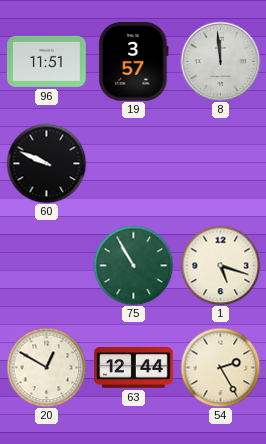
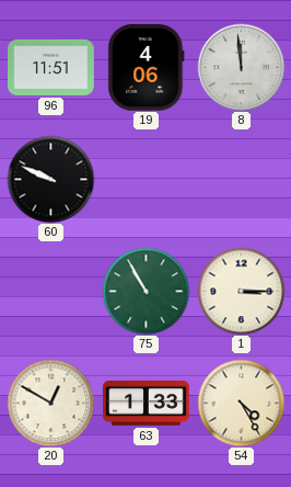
19: 3:57 -> 4:06
1: 5:18 -> 3:15
63: 12:44 -> 1:33
54: 2:25 -> 4:25
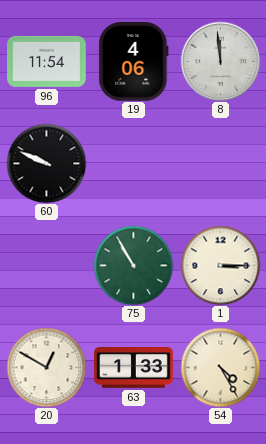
96: 11:51 -> 11:54
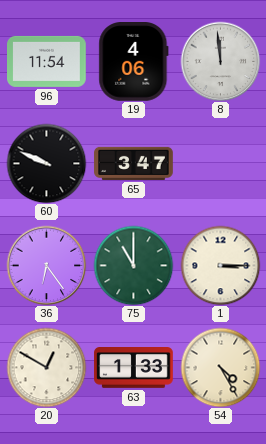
65: none -> 3:47
36: none -> 6:24
75: 10:55 -> 11:00
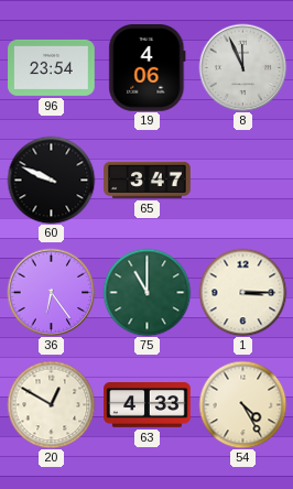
96: 11:54 -> 23:54
8: 11:59 -> 11:56
63: 1:33 -> 4:33
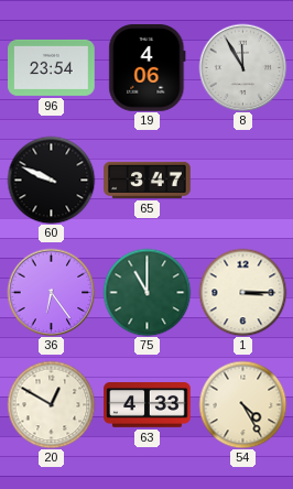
8: 11:56 -> 11:55
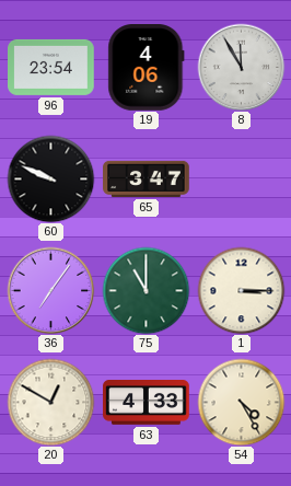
36: 6:24 -> 7:06
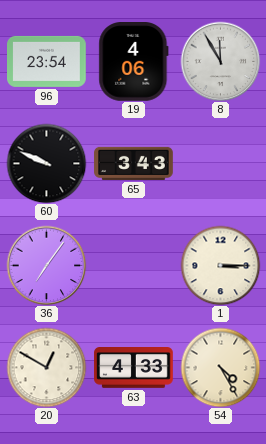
65: 3:47 -> 3:43
75: 11:00 -> none
